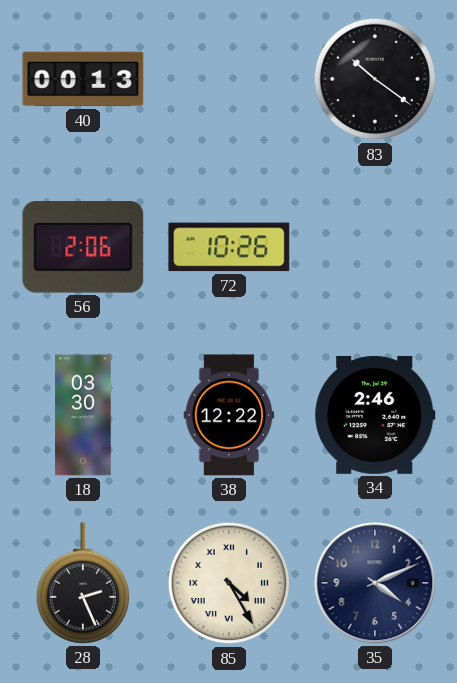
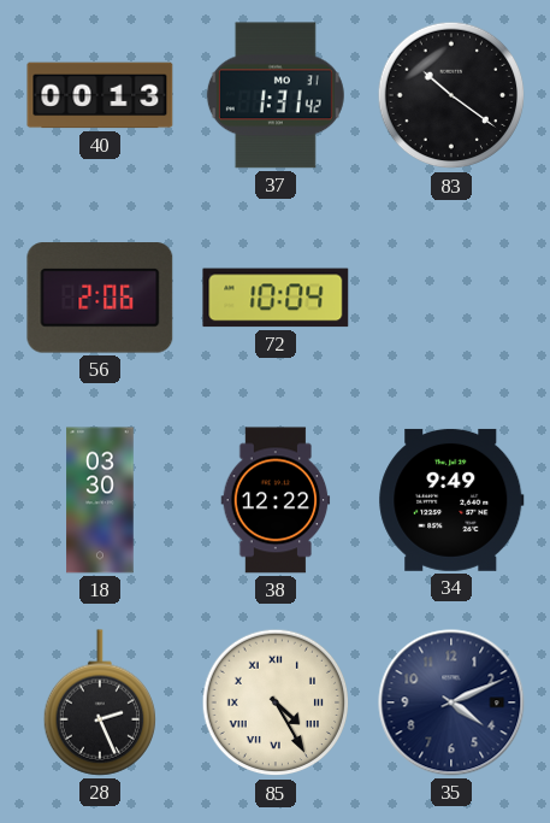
37: none -> 1:31
72: 10:26 -> 10:04
34: 2:46 -> 9:49
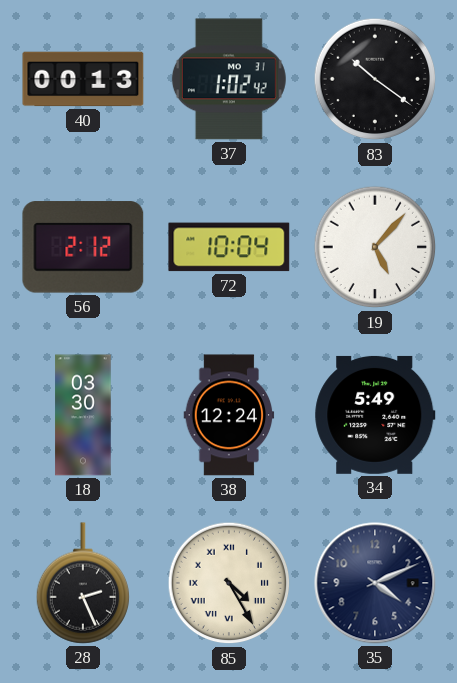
37: 1:31 -> 1:02
56: 2:06 -> 2:12
19: none -> 5:07
38: 12:22 -> 12:24
34: 9:49 -> 5:49
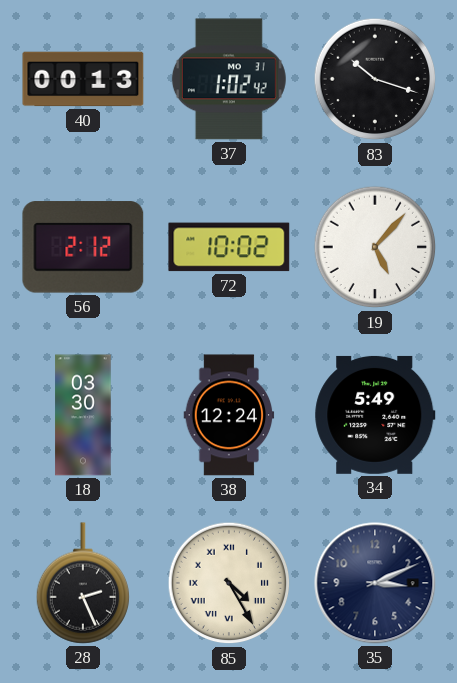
83: 10:21 -> 10:18
72: 10:04 -> 10:02
35: 4:11 -> 3:11
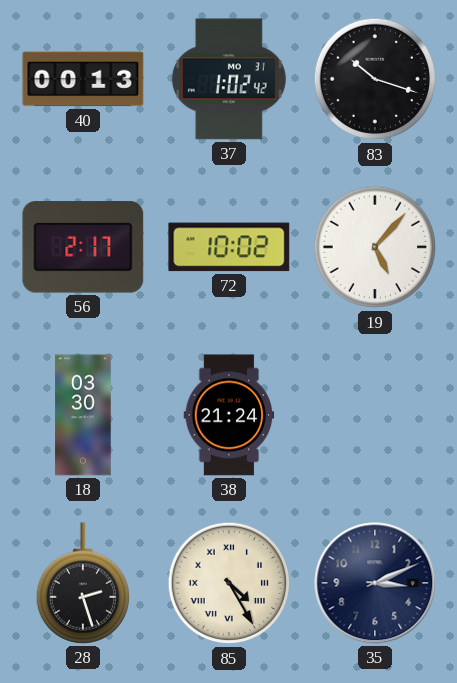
56: 2:12 -> 2:17
38: 12:24 -> 21:24
34: 5:49 -> none
28: 2:26 -> 2:27
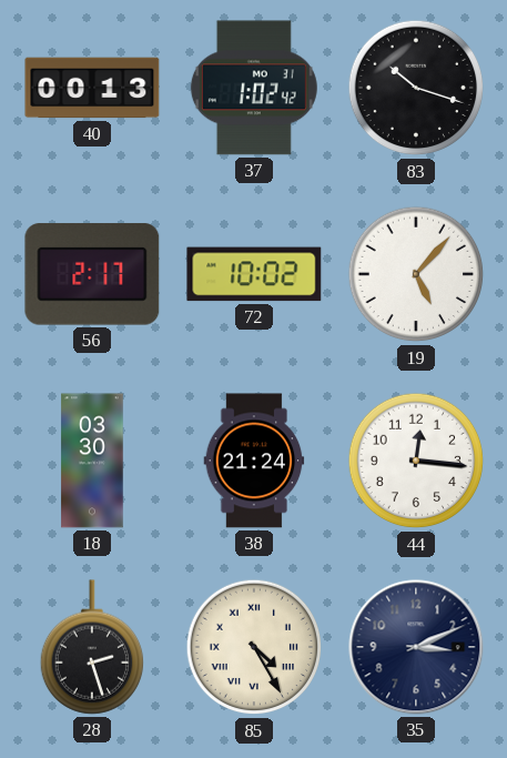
44: none -> 12:16
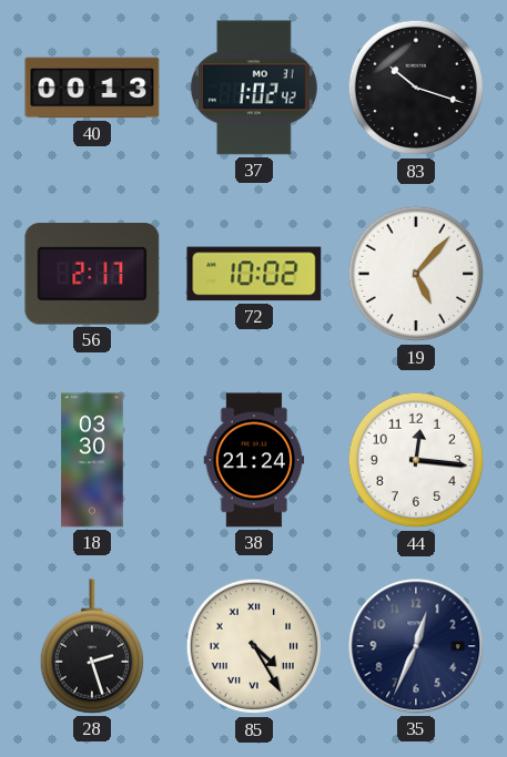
35: 3:11 -> 12:34
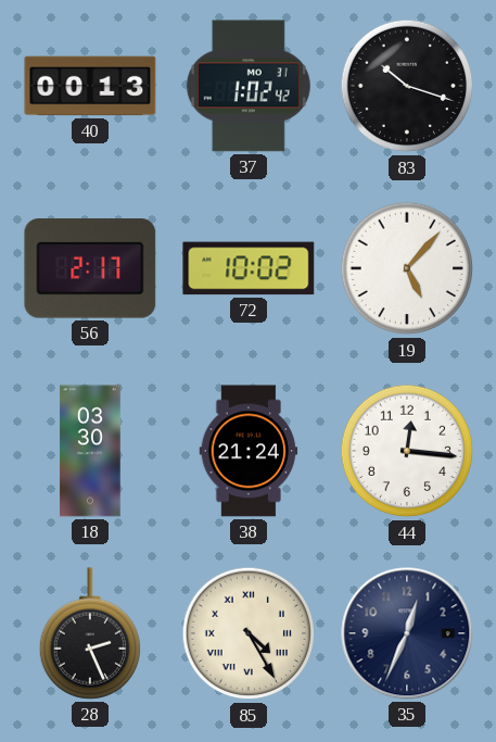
28: 2:27 -> 2:26
